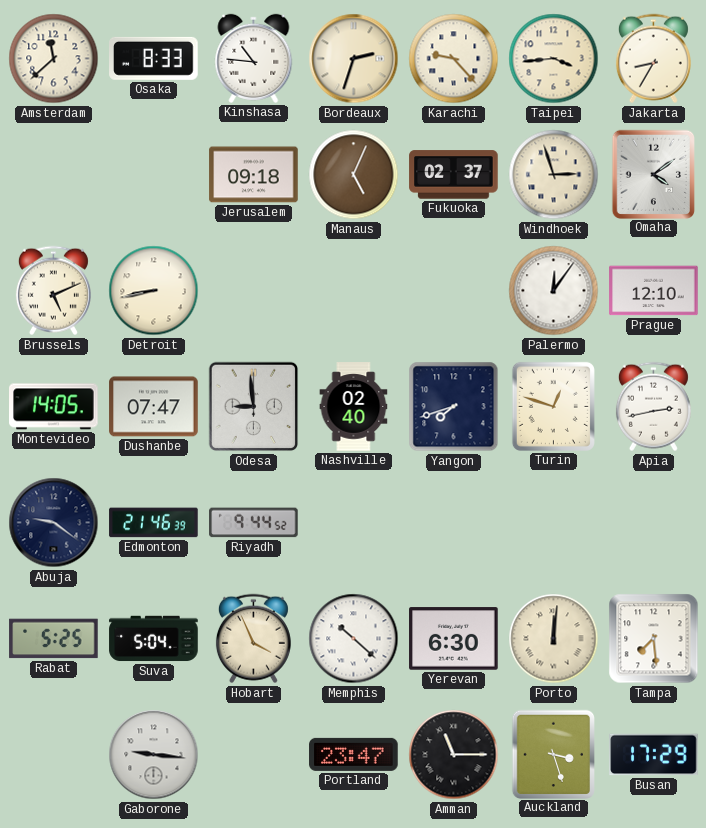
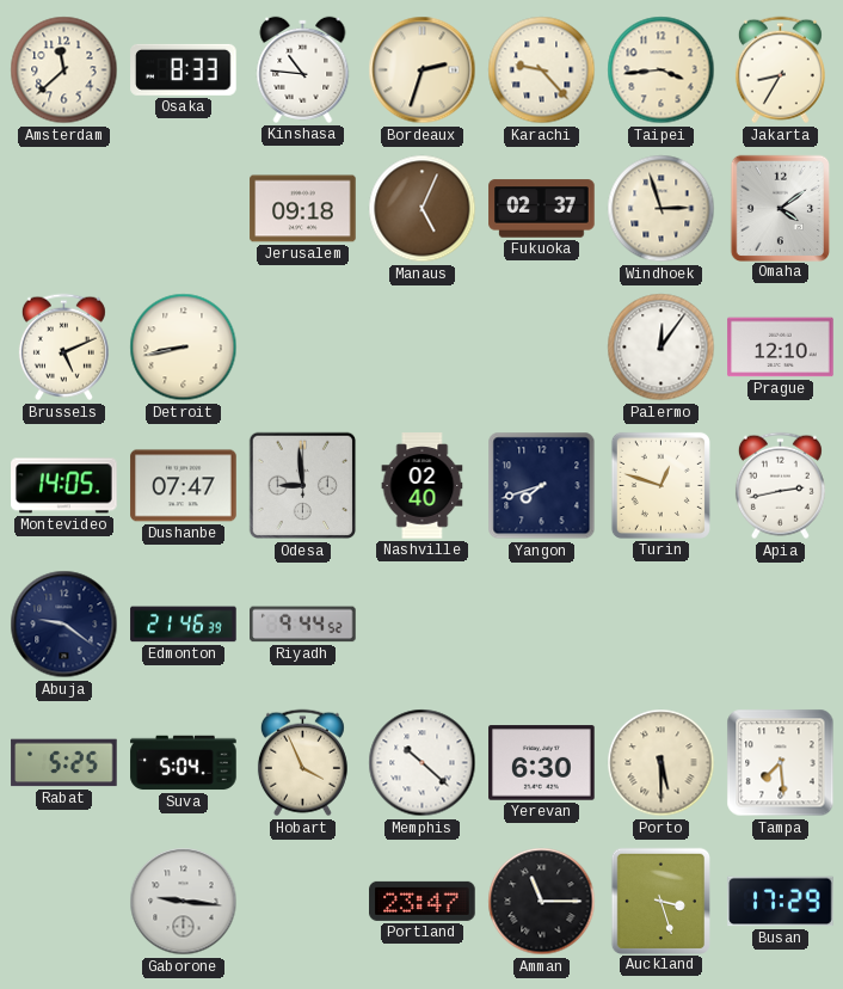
Porto: 12:01 -> 5:30
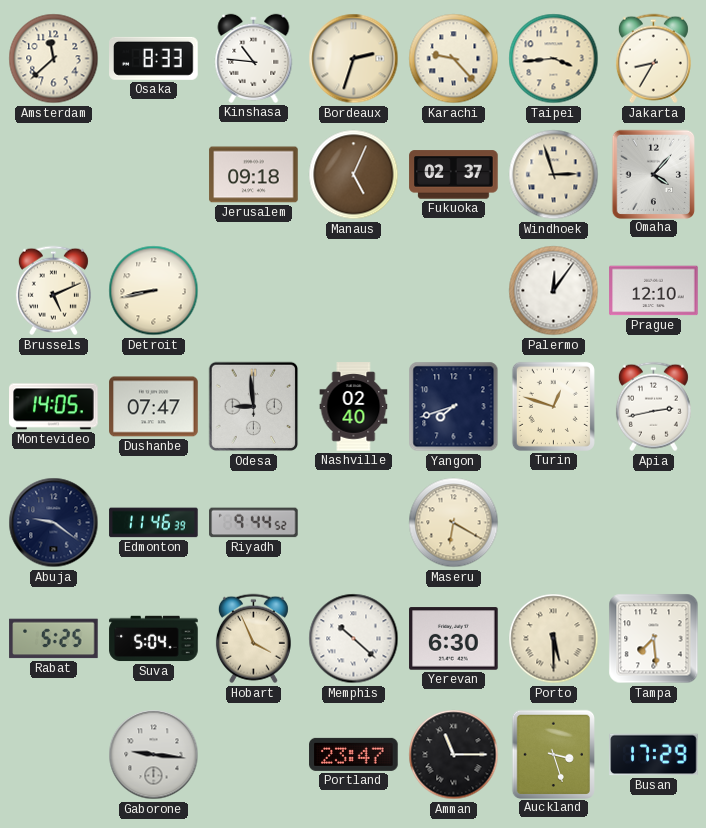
Omaha: 4:09 -> 4:07
Edmonton: 21:46 -> 11:46
Maseru: none -> 6:20
